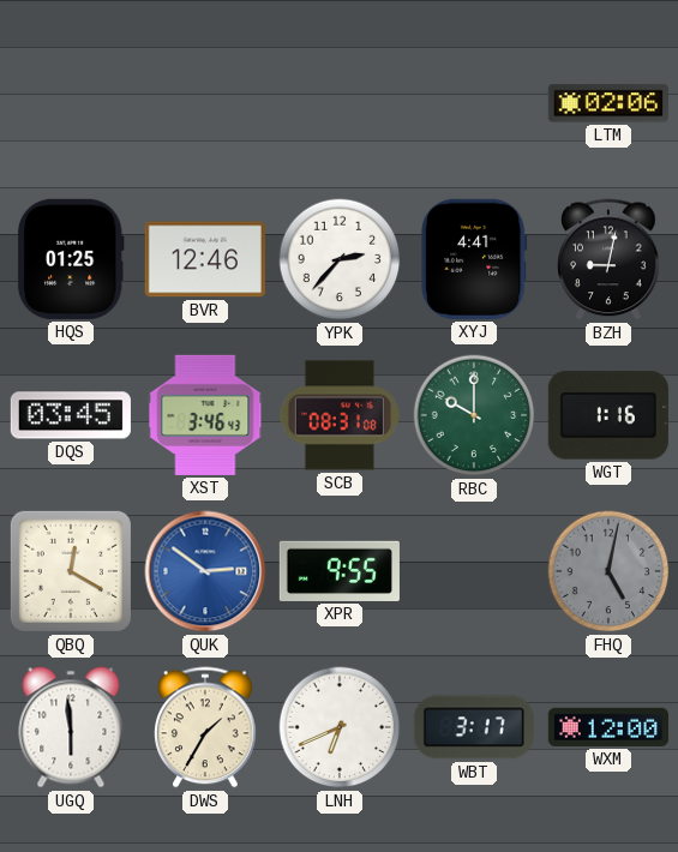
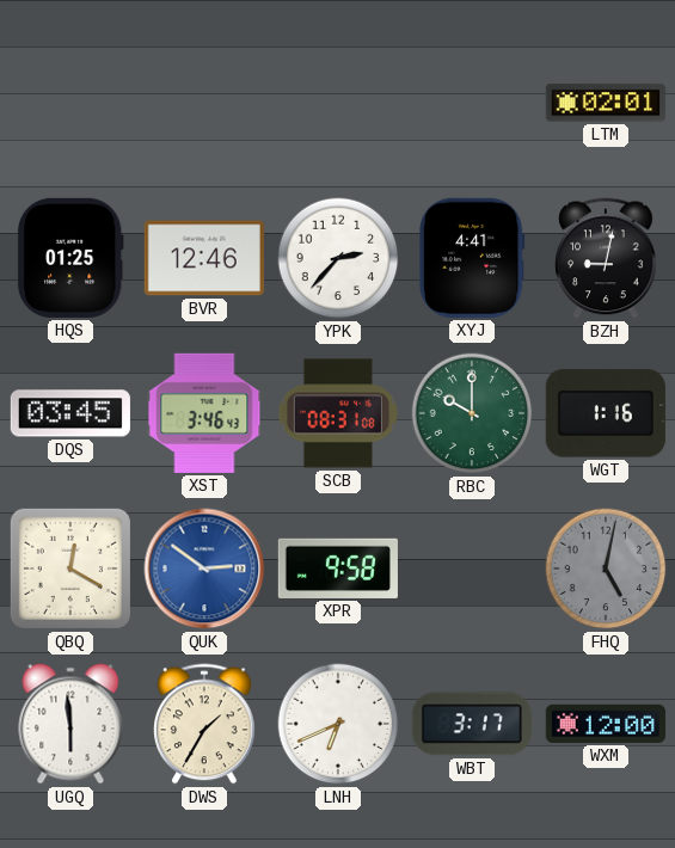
LTM: 02:06 -> 02:01
XPR: 9:55 -> 9:58
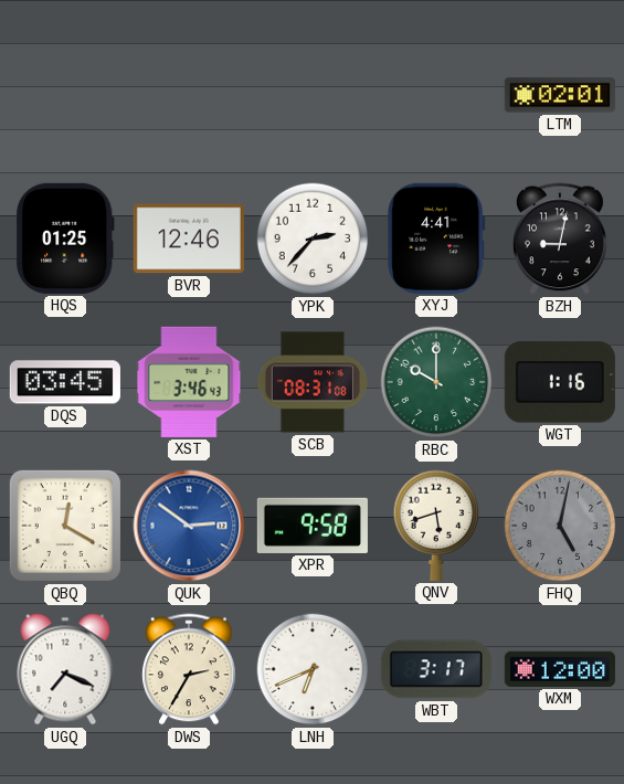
QNV: none -> 5:42
UGQ: 5:59 -> 7:19
DWS: 1:35 -> 2:35
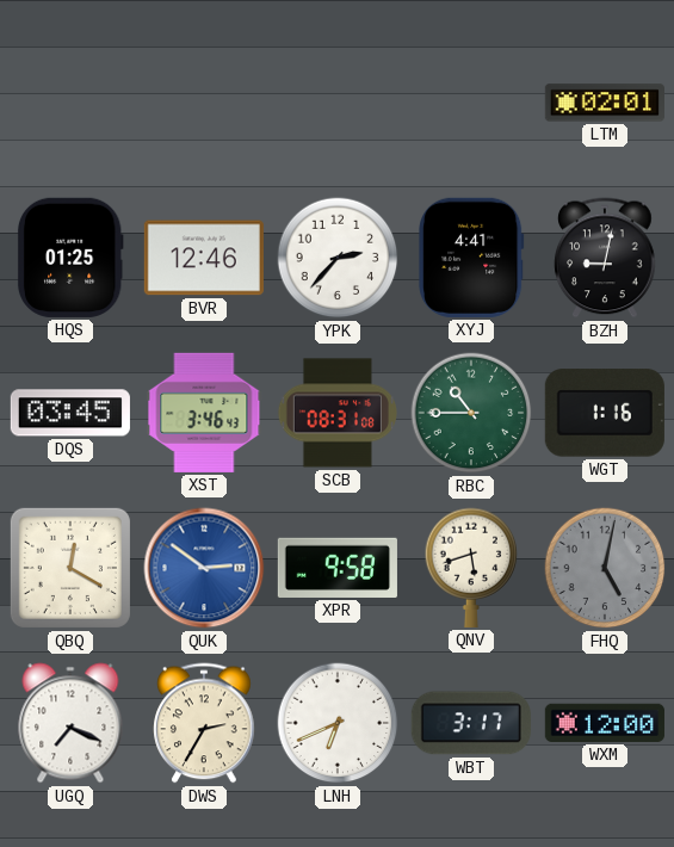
RBC: 10:00 -> 10:45
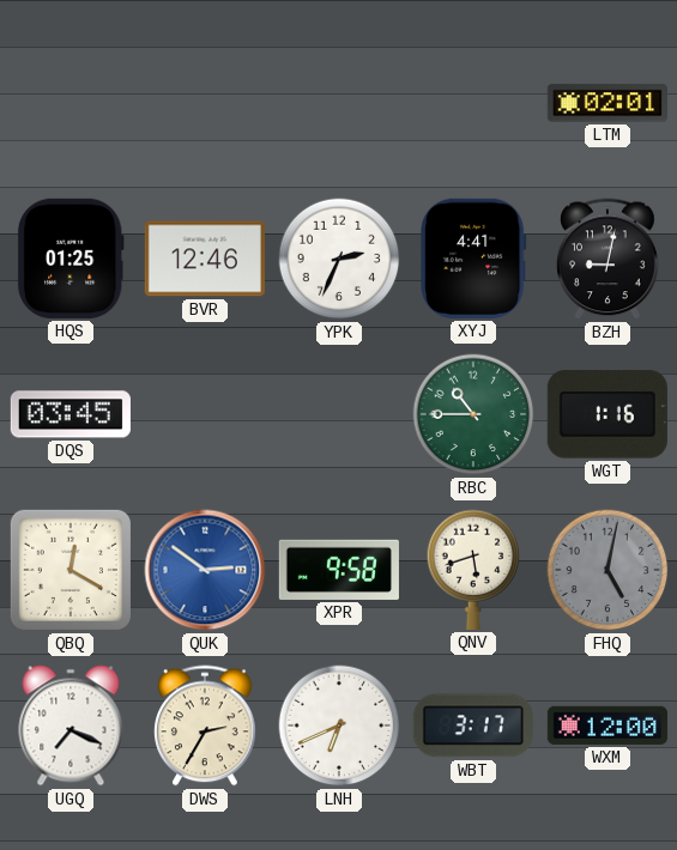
YPK: 2:37 -> 2:34
XST: 3:46 -> none
SCB: 08:31 -> none
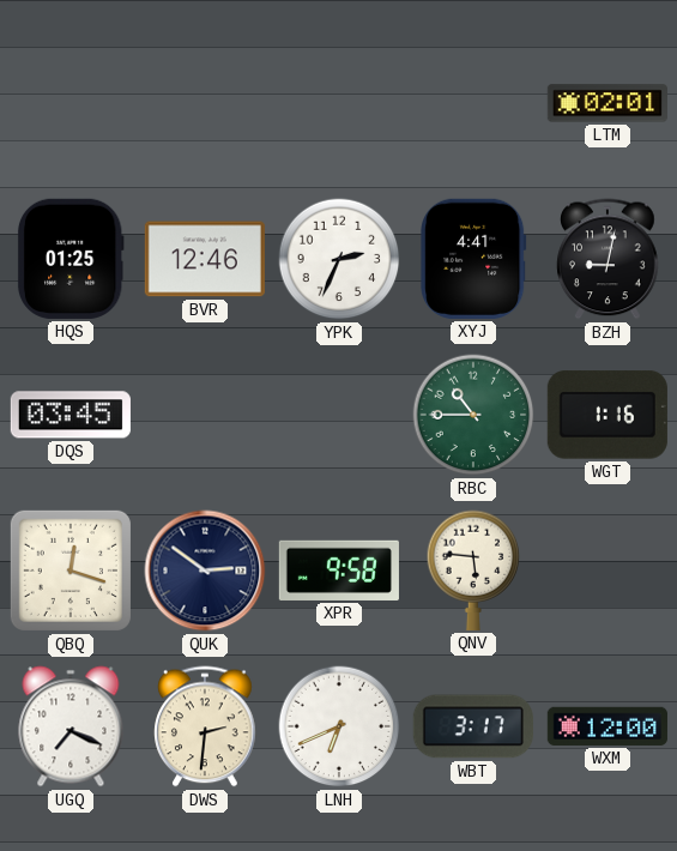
QBQ: 12:20 -> 12:18
QUK dial: blue -> navy
QNV: 5:42 -> 5:46
FHQ: 5:02 -> none
DWS: 2:35 -> 2:31
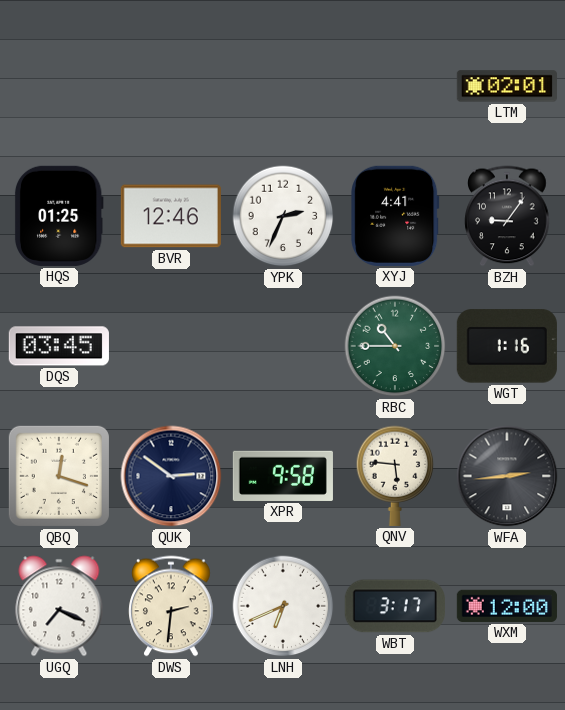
BZH: 9:02 -> 9:06
WFA: none -> 2:44
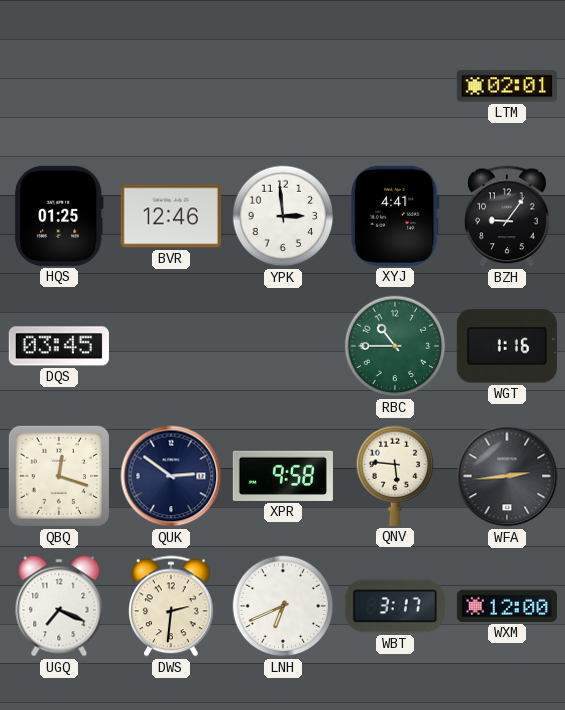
YPK: 2:34 -> 2:59
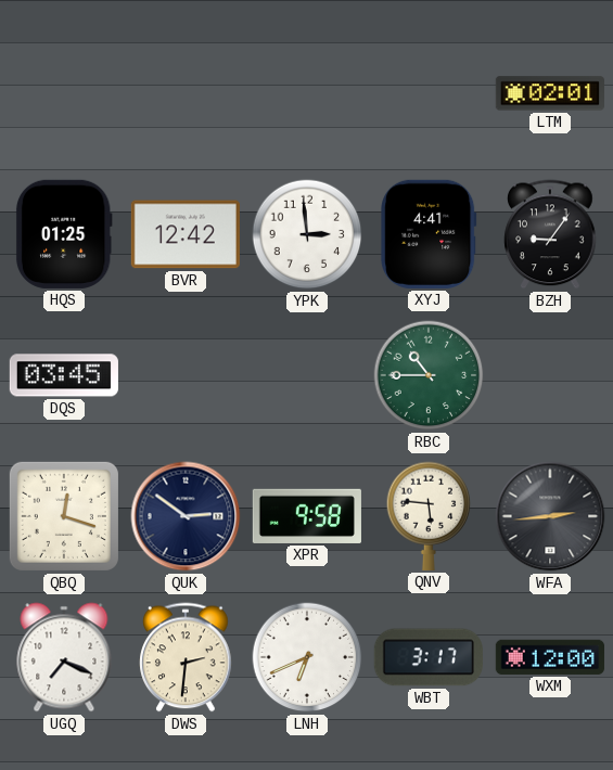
BVR: 12:46 -> 12:42
WGT: 1:16 -> none
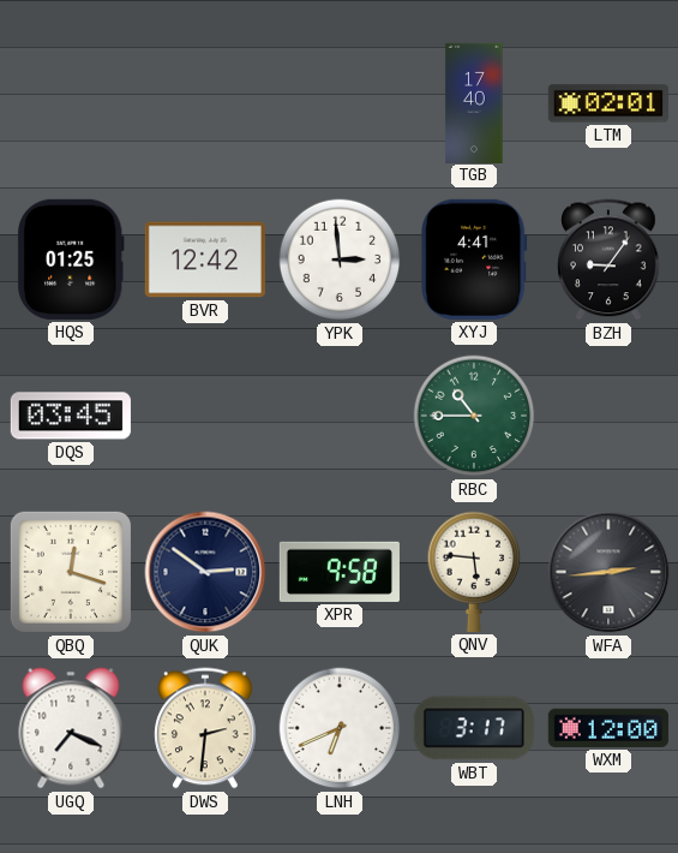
TGB: none -> 17:40
